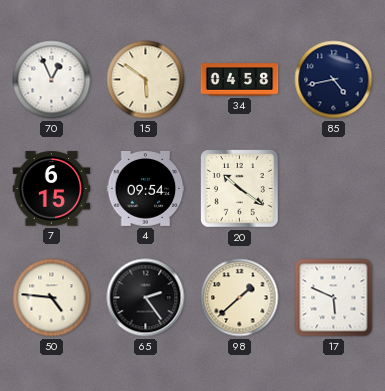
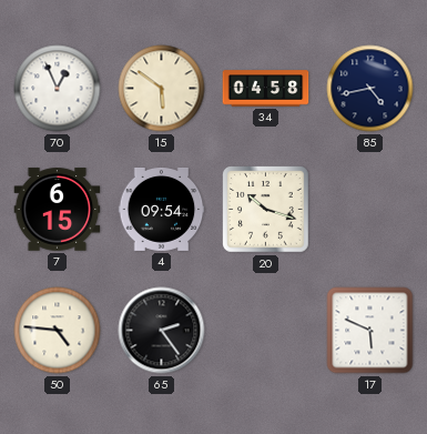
20: 10:21 -> 10:18
98: 1:38 -> none
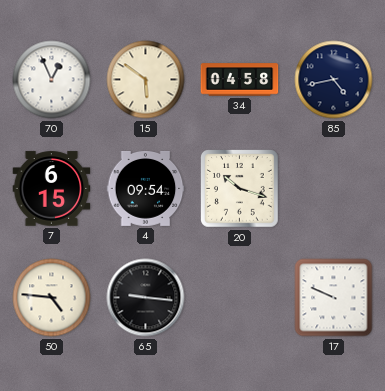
65: 2:24 -> 9:16
17: 5:49 -> 9:49
